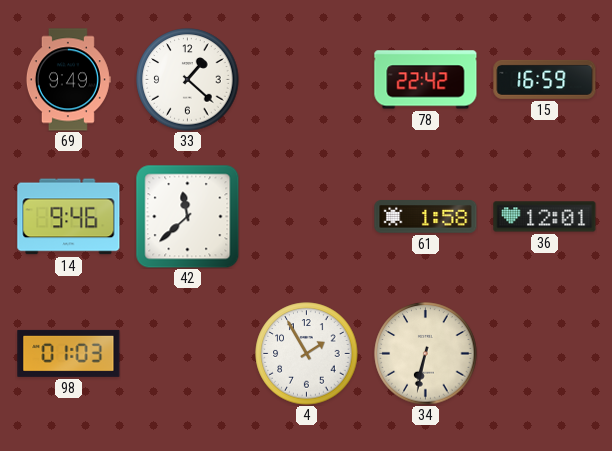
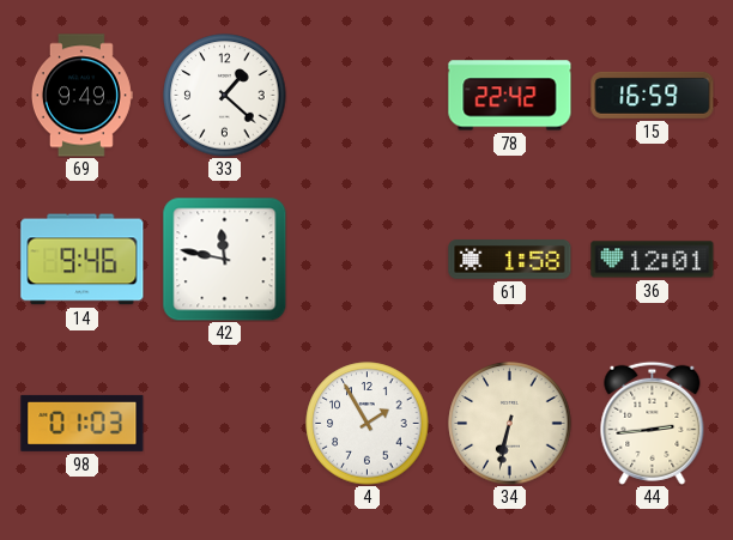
42: 11:38 -> 11:47
44: none -> 2:44
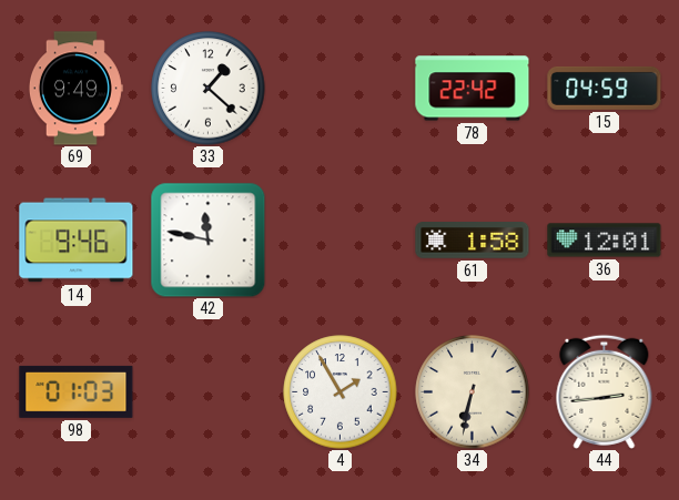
15: 16:59 -> 04:59
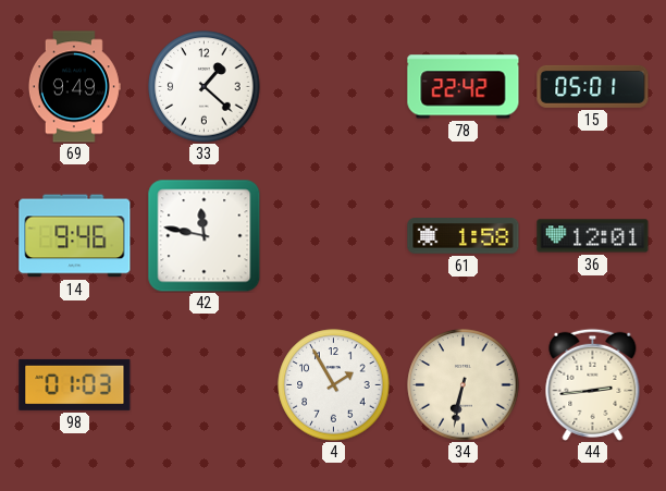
15: 04:59 -> 05:01
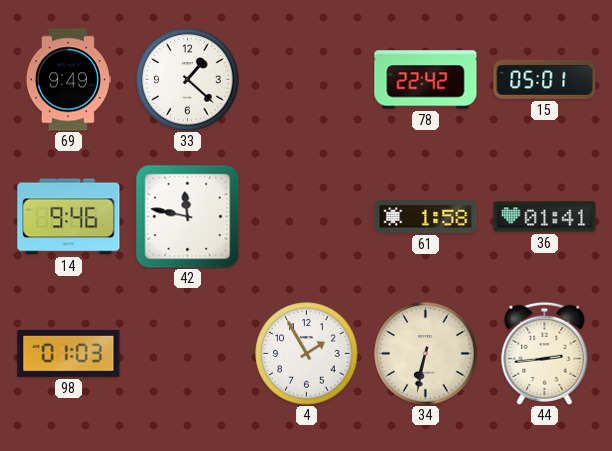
36: 12:01 -> 01:41
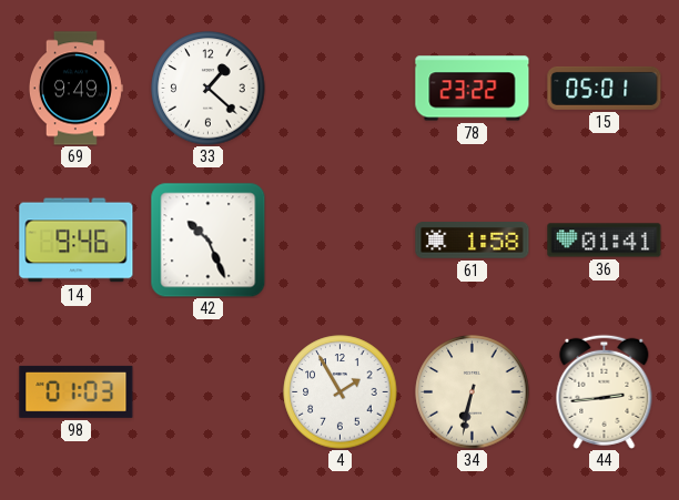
78: 22:42 -> 23:22
42: 11:47 -> 10:26
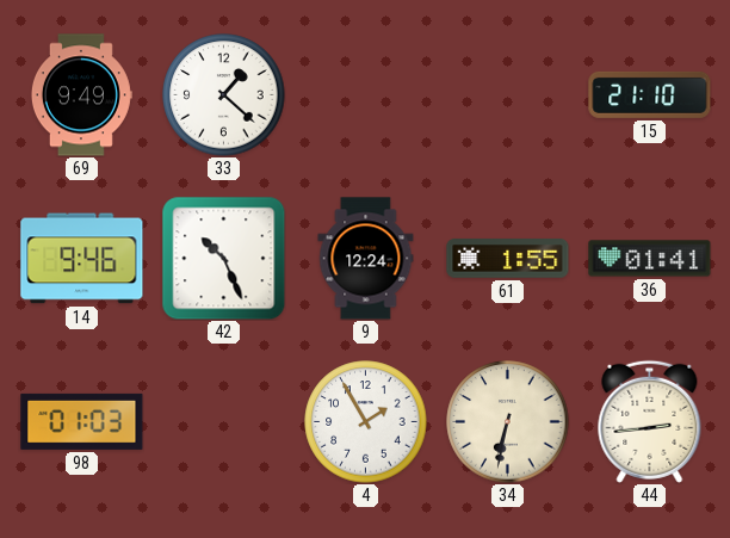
78: 23:22 -> none
15: 05:01 -> 21:10
9: none -> 12:24
61: 1:58 -> 1:55
